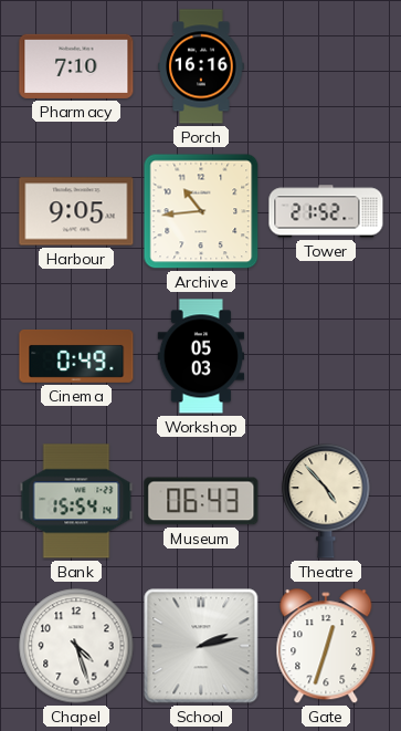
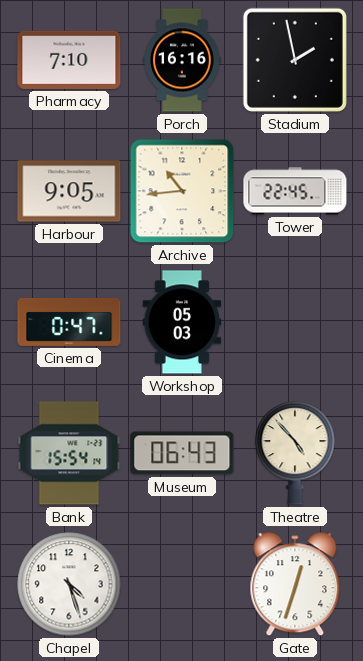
Stadium: none -> 1:58
Tower: 21:52 -> 22:45
Cinema: 0:49 -> 0:47
School: 2:13 -> none
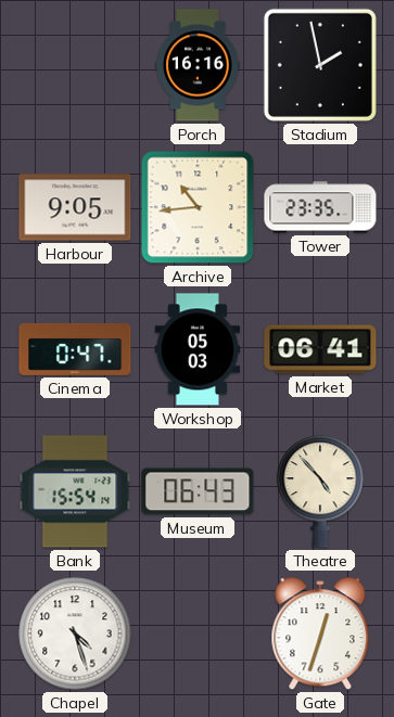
Pharmacy: 7:10 -> none
Tower: 22:45 -> 23:35
Market: none -> 06:41
